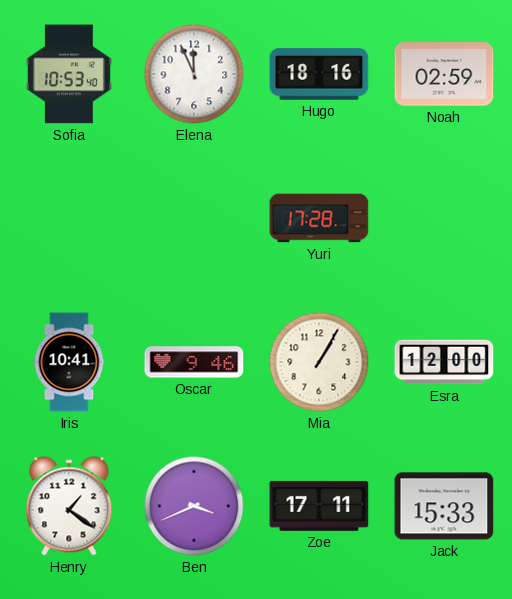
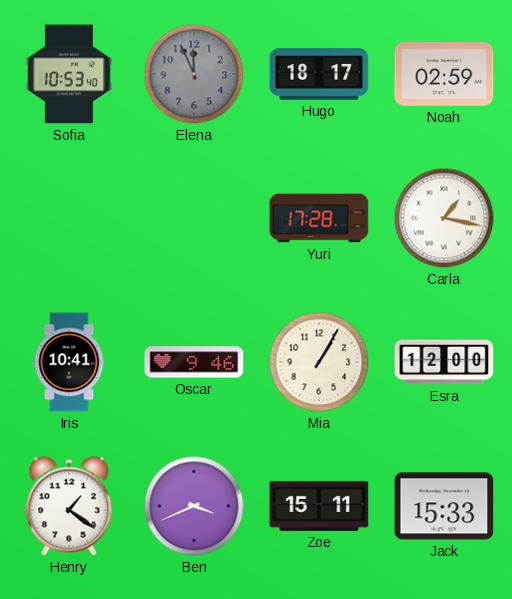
Elena dial: white -> grey
Hugo: 18:16 -> 18:17
Carla: none -> 1:17
Zoe: 17:11 -> 15:11
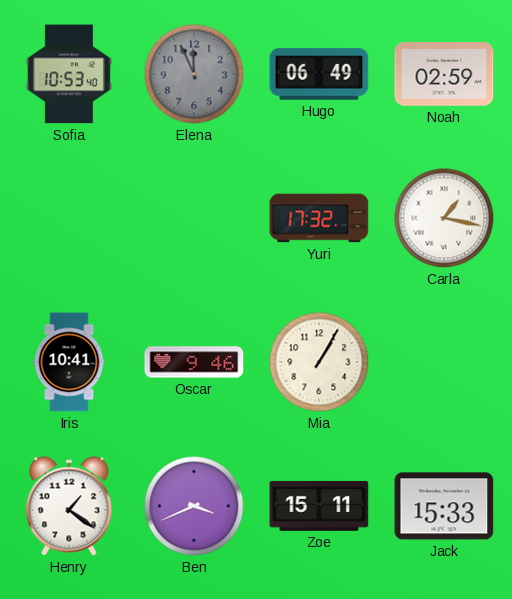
Hugo: 18:17 -> 06:49
Yuri: 17:28 -> 17:32
Esra: 12:00 -> none
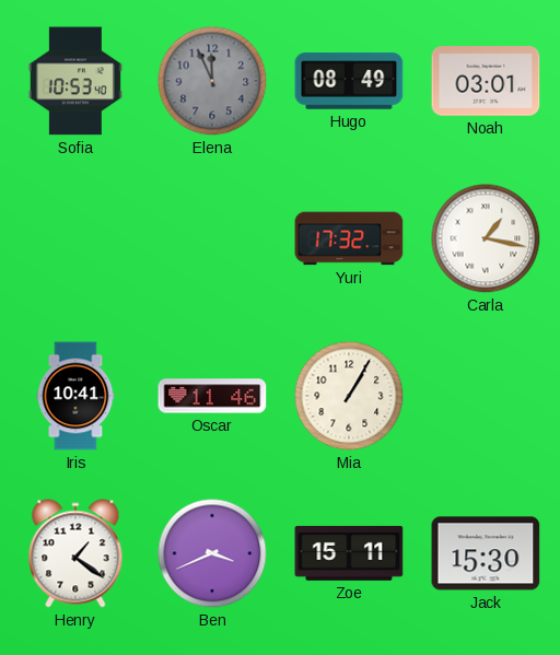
Hugo: 06:49 -> 08:49
Noah: 02:59 -> 03:01
Oscar: 9:46 -> 11:46
Jack: 15:33 -> 15:30
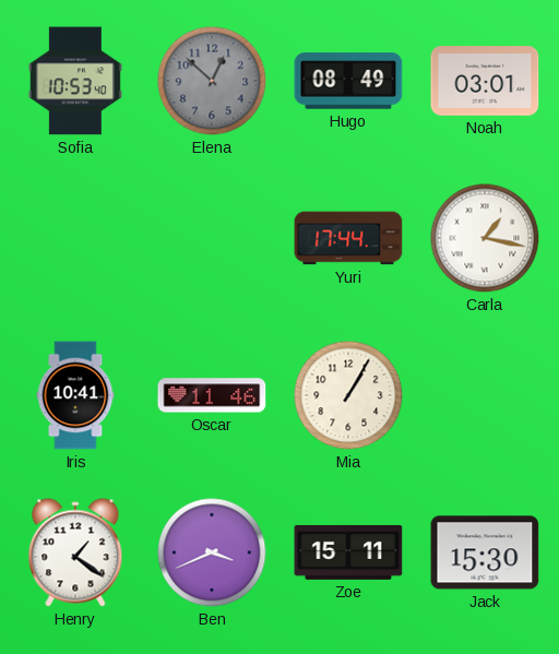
Elena: 11:56 -> 12:52
Yuri: 17:32 -> 17:44
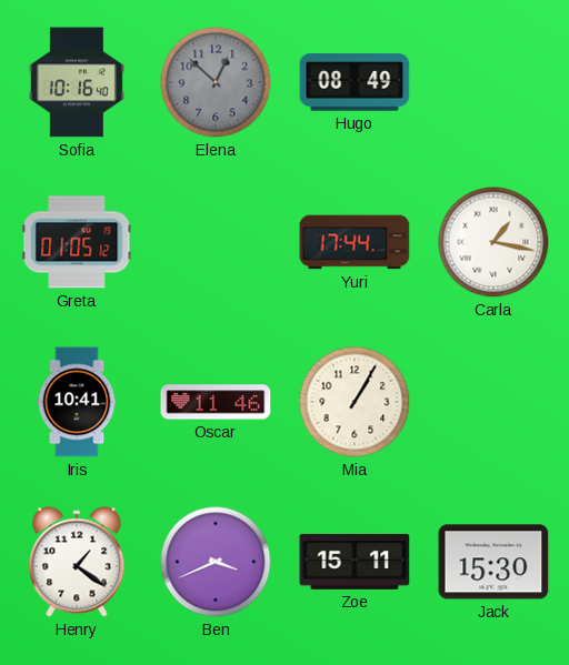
Sofia: 10:53 -> 10:16
Noah: 03:01 -> none
Greta: none -> 01:05
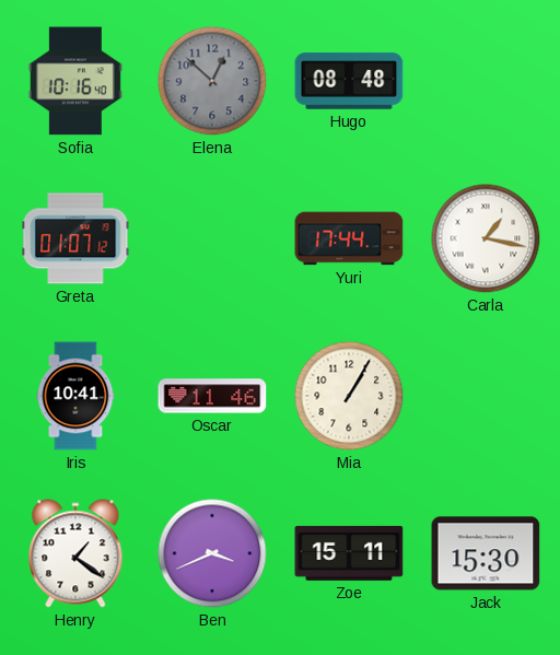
Hugo: 08:49 -> 08:48
Greta: 01:05 -> 01:07
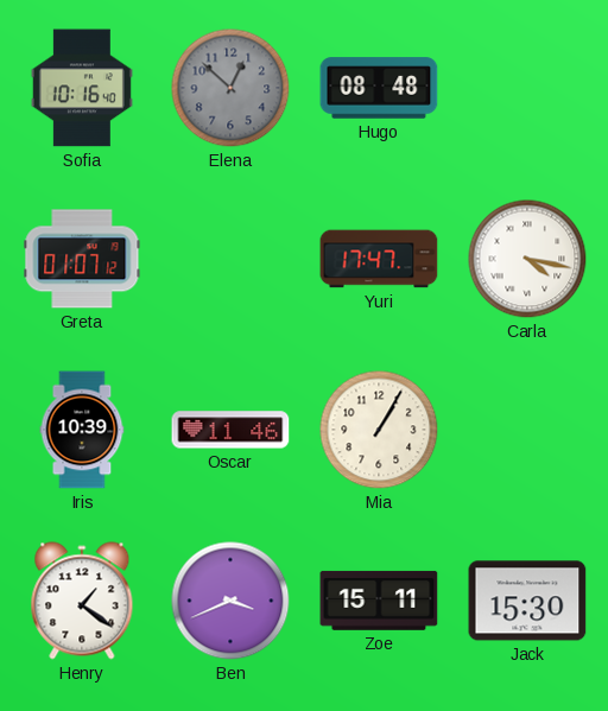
Yuri: 17:44 -> 17:47
Carla: 1:17 -> 4:17
Iris: 10:41 -> 10:39
